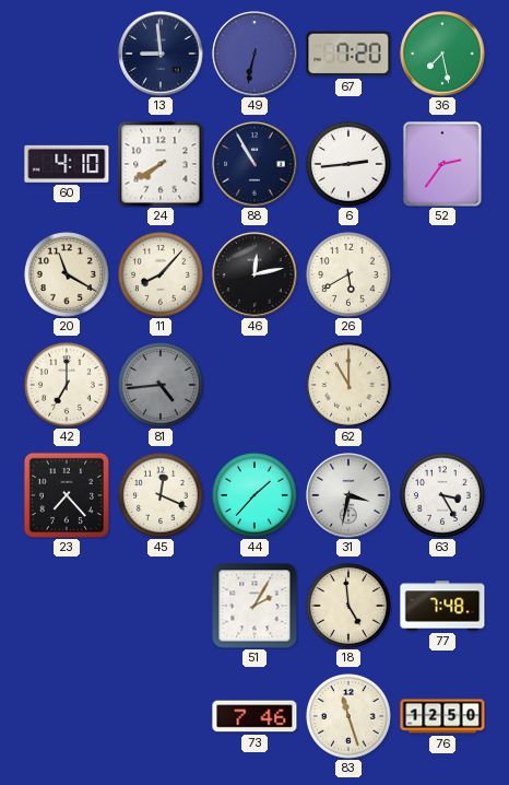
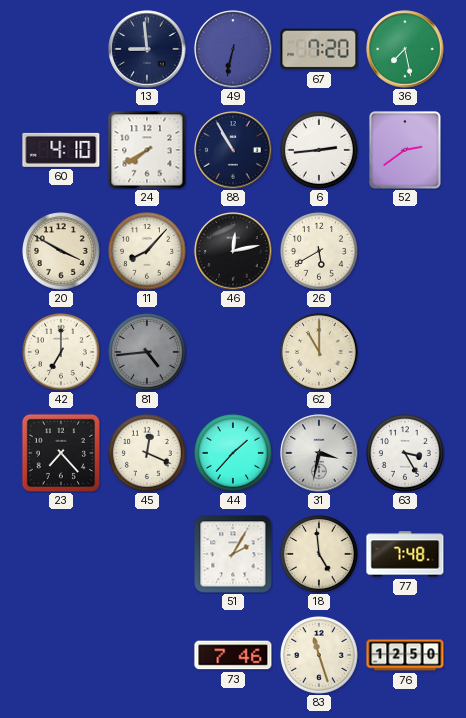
52: 2:36 -> 2:39
20: 11:20 -> 3:50
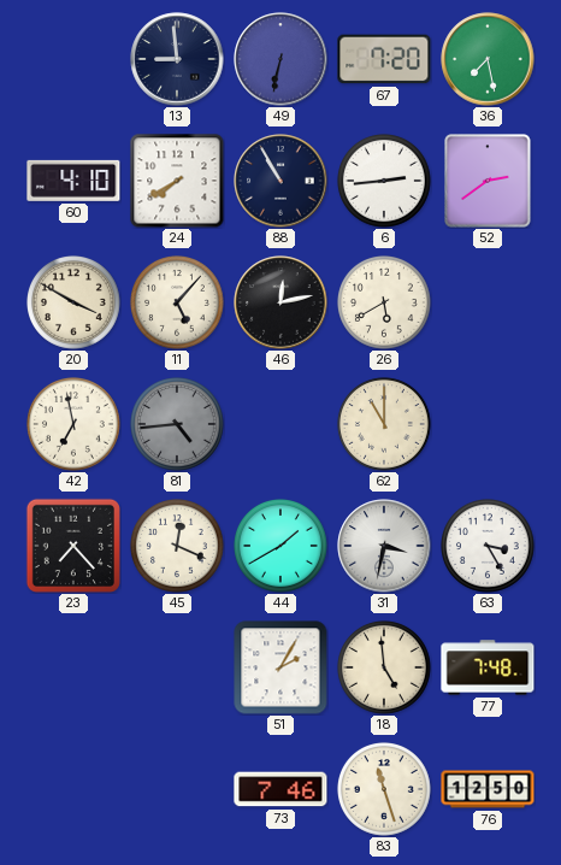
11: 8:07 -> 5:07
42: 7:00 -> 6:58
44: 1:37 -> 1:40
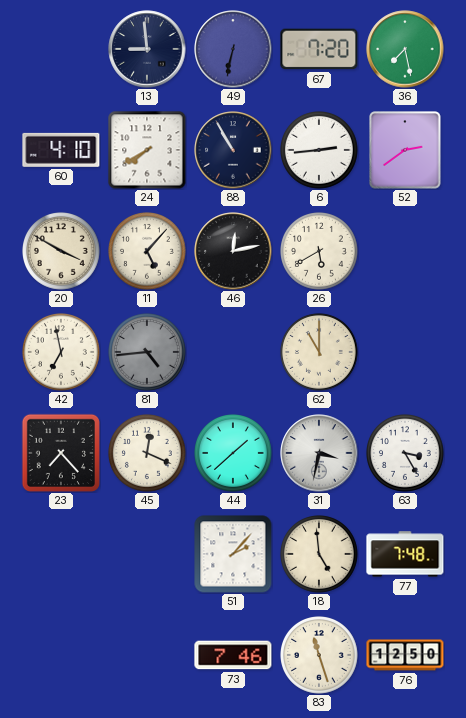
44: 1:40 -> 1:38
51: 2:05 -> 2:07
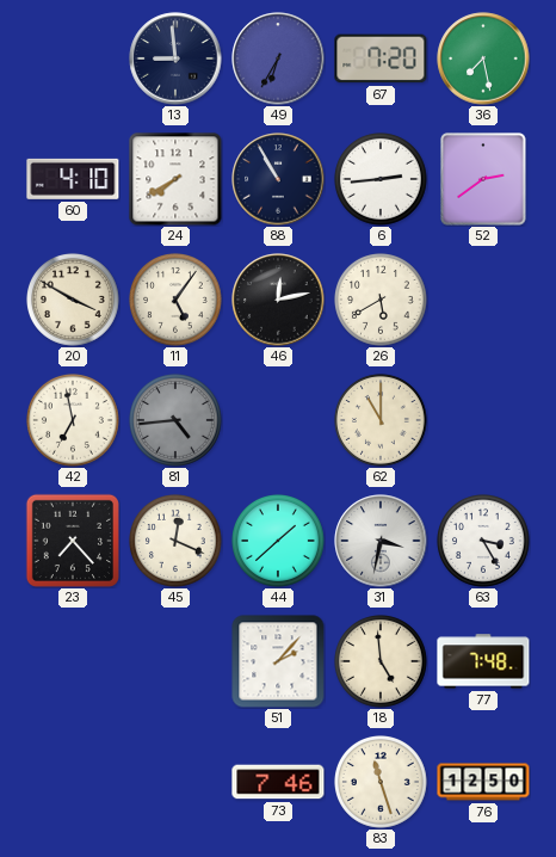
49: 6:32 -> 6:35
11: 5:07 -> 5:06
